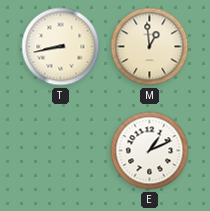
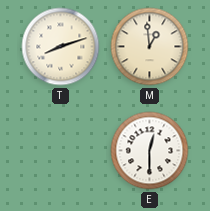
T: 8:43 -> 8:12
E: 1:11 -> 12:30
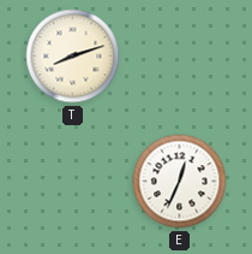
M: 12:59 -> none
E: 12:30 -> 12:34
